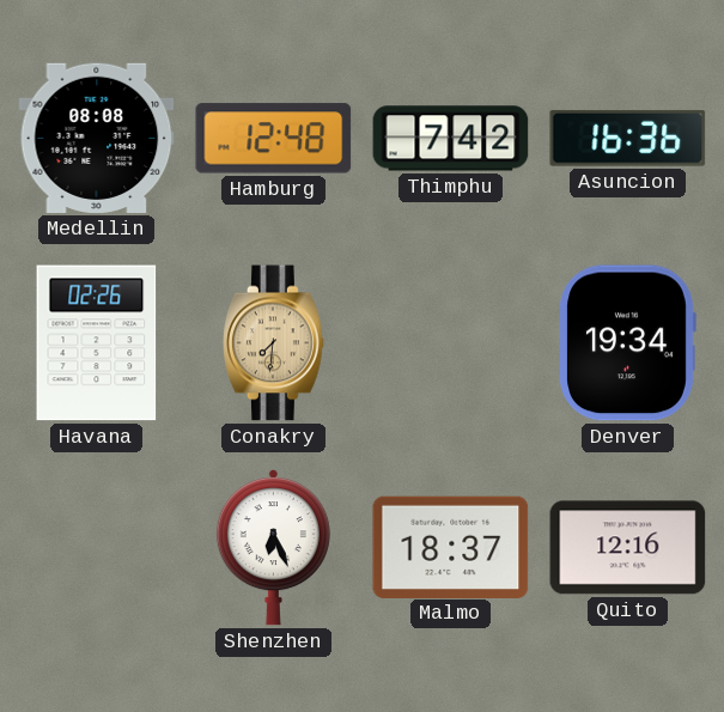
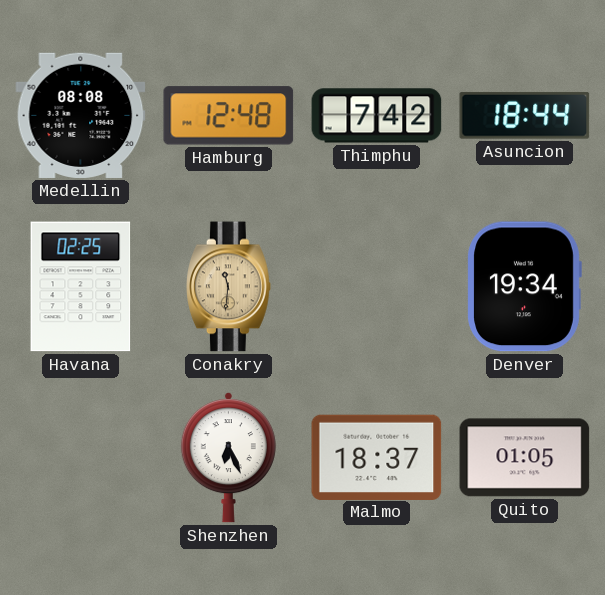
Asuncion: 16:36 -> 18:44
Havana: 02:26 -> 02:25
Conakry: 7:31 -> 11:31
Quito: 12:16 -> 01:05
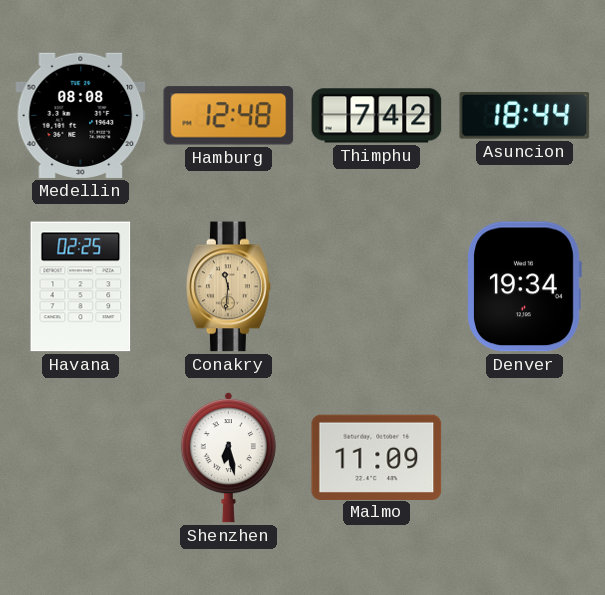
Shenzhen: 6:26 -> 6:28
Malmo: 18:37 -> 11:09
Quito: 01:05 -> none
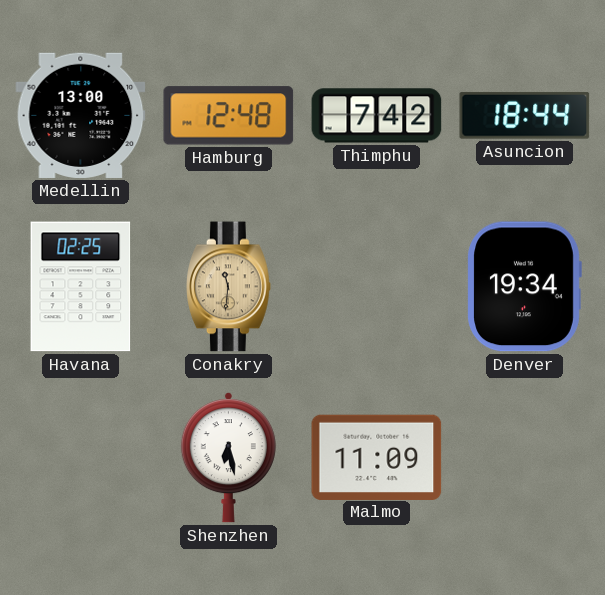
Medellin: 08:08 -> 13:00
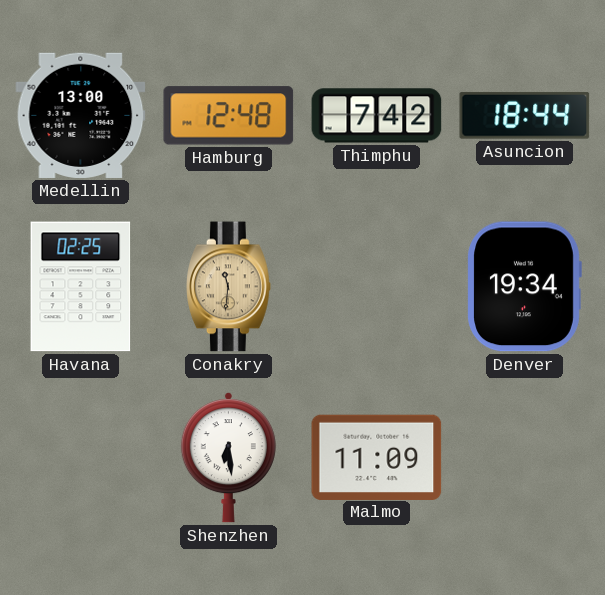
Shenzhen: 6:28 -> 6:29
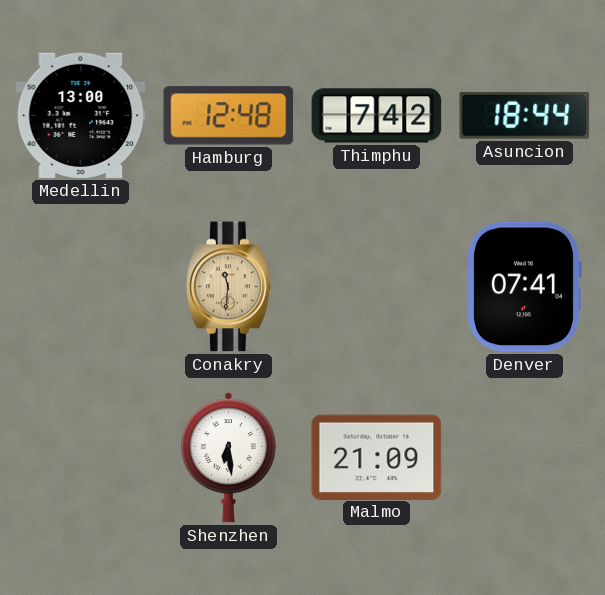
Havana: 02:25 -> none
Denver: 19:34 -> 07:41
Malmo: 11:09 -> 21:09
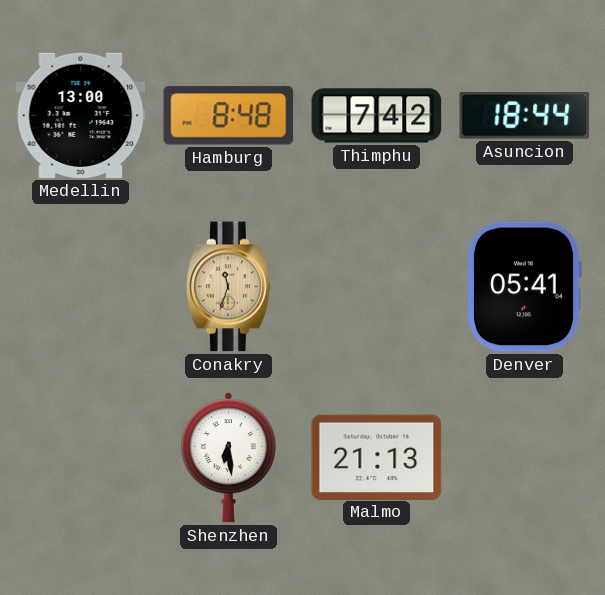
Hamburg: 12:48 -> 8:48
Conakry: 11:31 -> 11:33
Denver: 07:41 -> 05:41
Malmo: 21:09 -> 21:13
